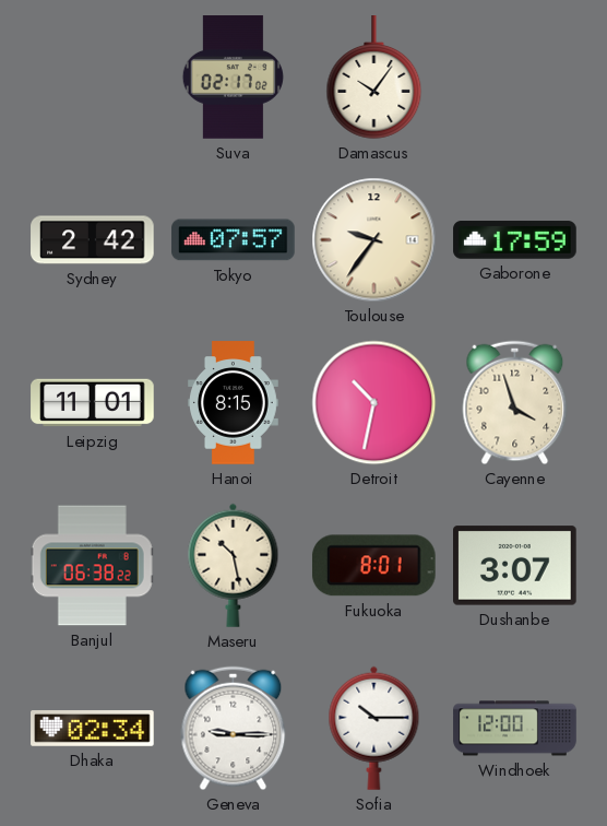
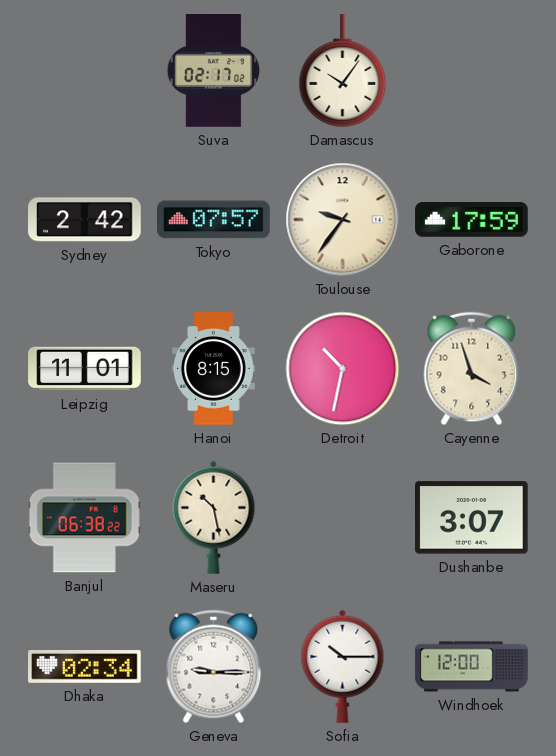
Fukuoka: 8:01 -> none
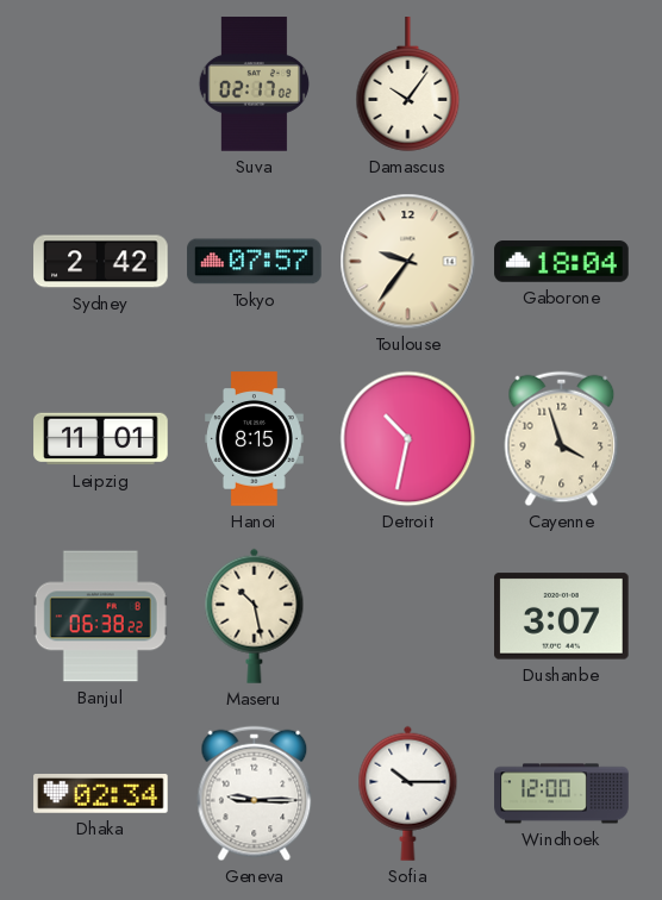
Gaborone: 17:59 -> 18:04
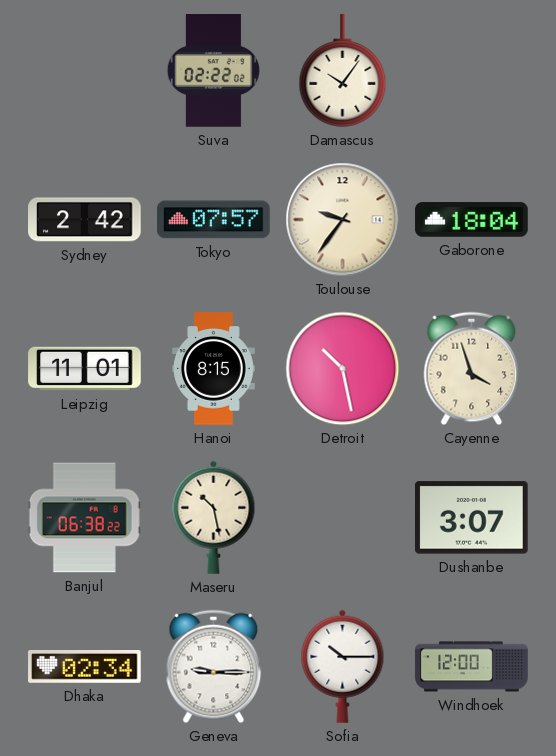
Suva: 02:17 -> 02:22
Detroit: 10:32 -> 10:28
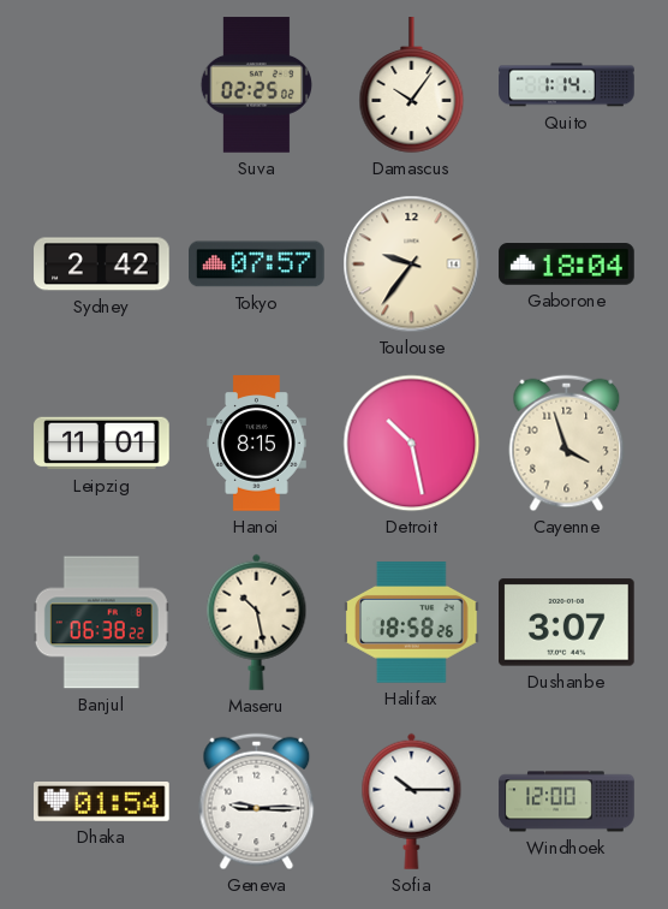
Suva: 02:22 -> 02:25
Quito: none -> 1:14
Halifax: none -> 18:58
Dhaka: 02:34 -> 01:54
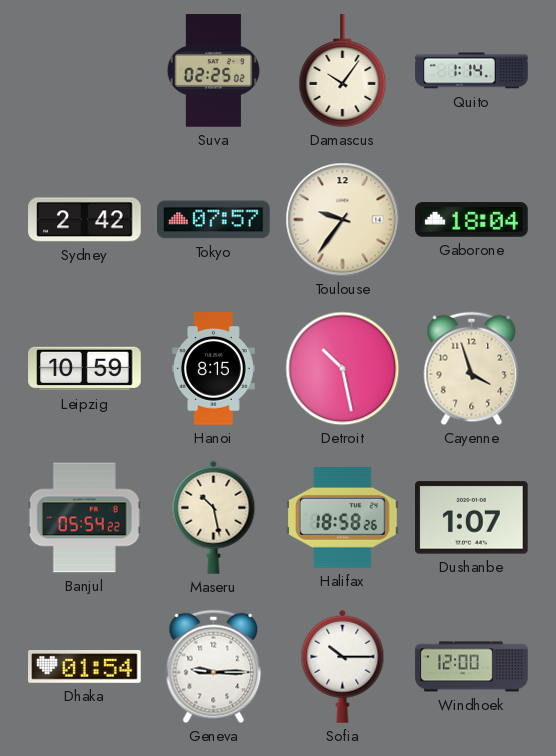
Leipzig: 11:01 -> 10:59
Banjul: 06:38 -> 05:54
Dushanbe: 3:07 -> 1:07
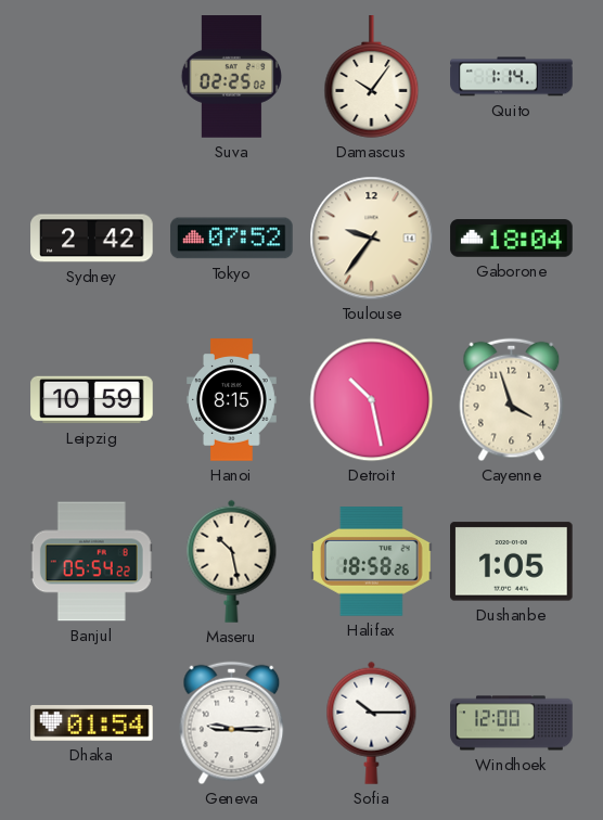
Tokyo: 07:57 -> 07:52
Dushanbe: 1:07 -> 1:05
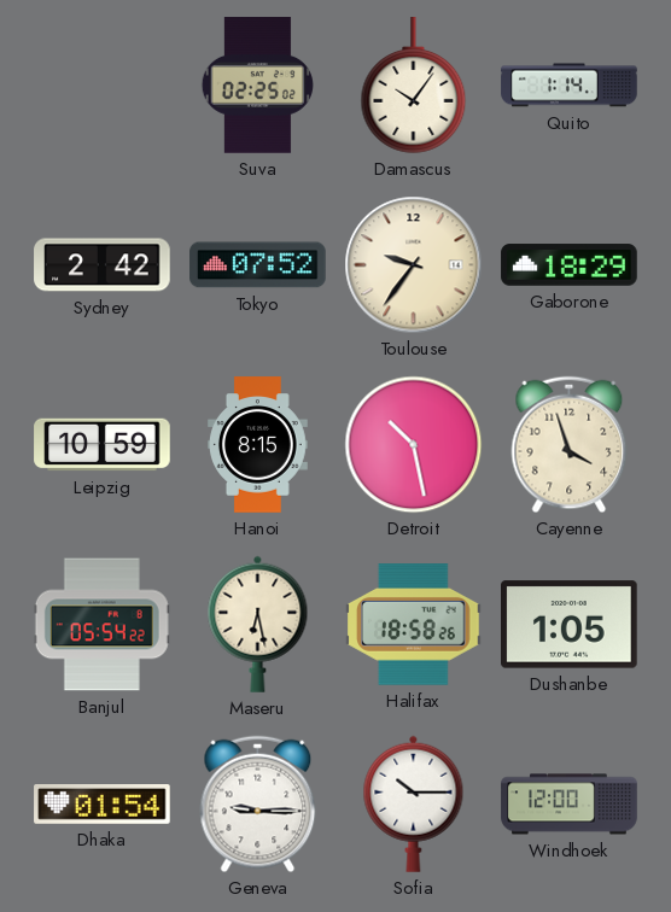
Gaborone: 18:04 -> 18:29
Maseru: 10:28 -> 6:28
